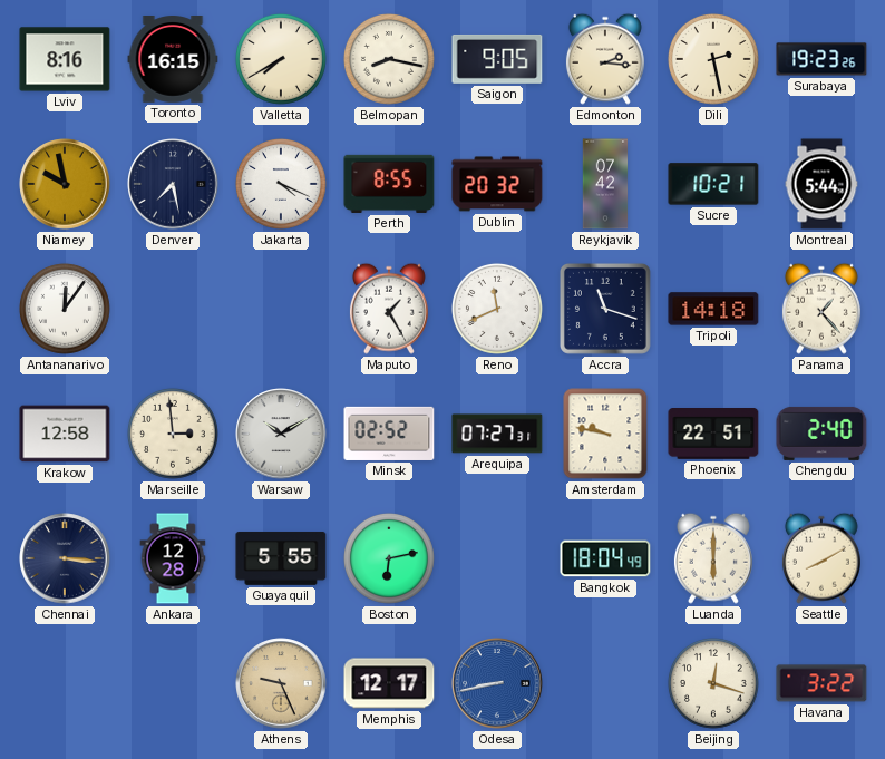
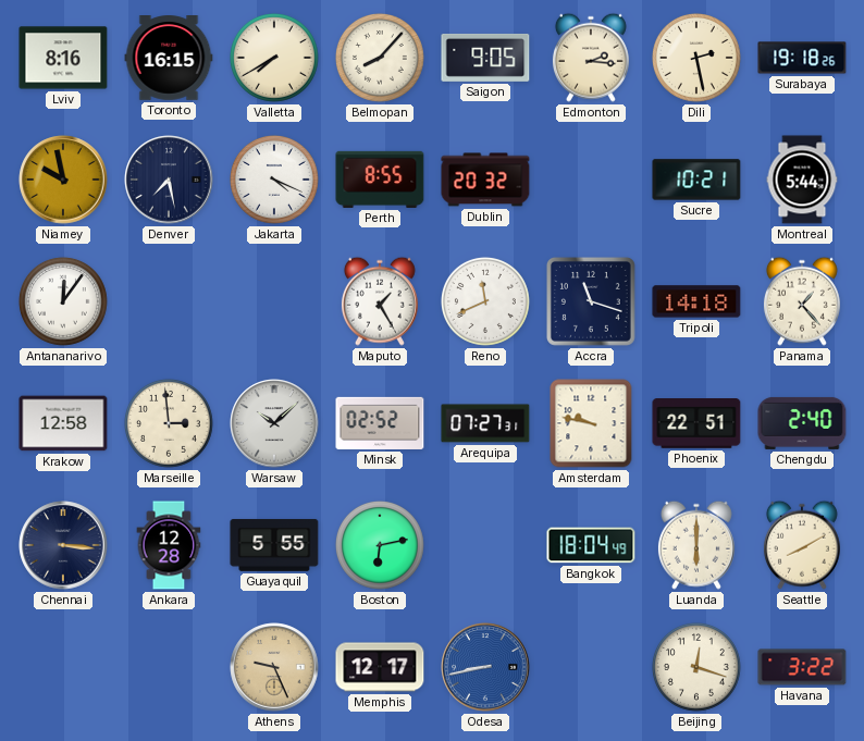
Belmopan: 8:17 -> 8:07
Surabaya: 19:23 -> 19:18
Reykjavik: 07:42 -> none
Warsaw: 10:10 -> 10:08
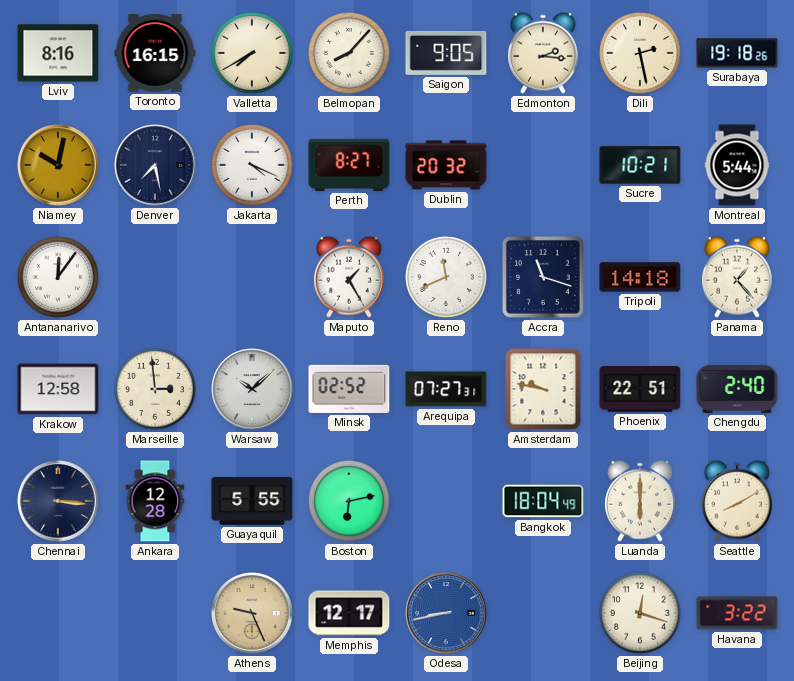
Niamey: 9:58 -> 10:02
Perth: 8:55 -> 8:27
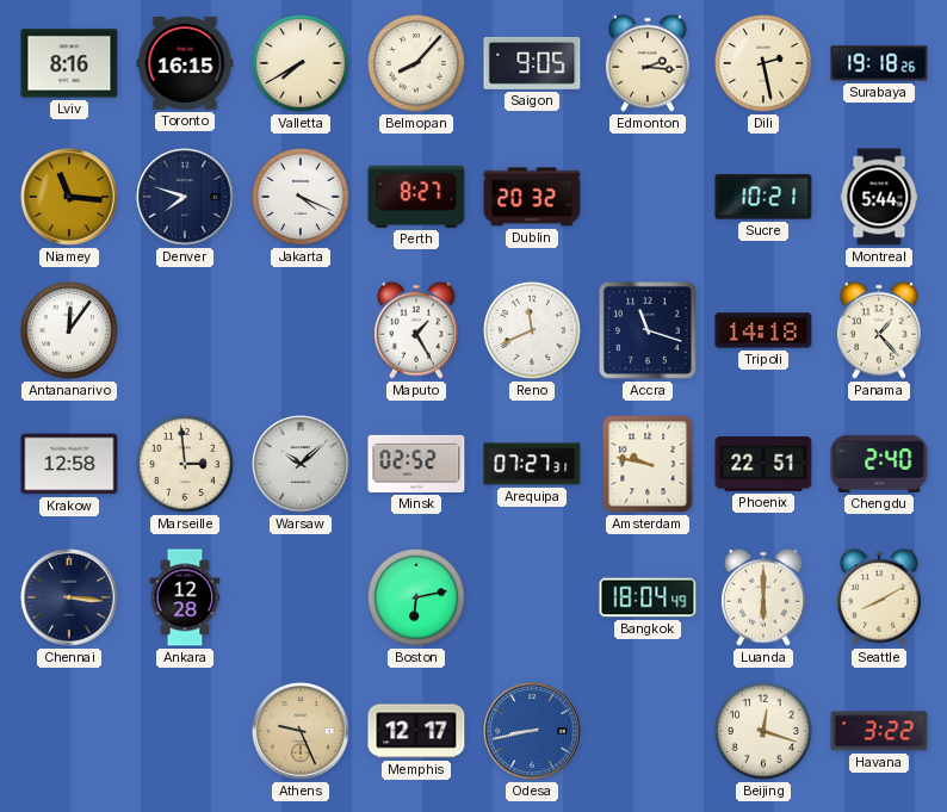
Niamey: 10:02 -> 11:16
Denver: 7:28 -> 7:48
Guayaquil: 5:55 -> none
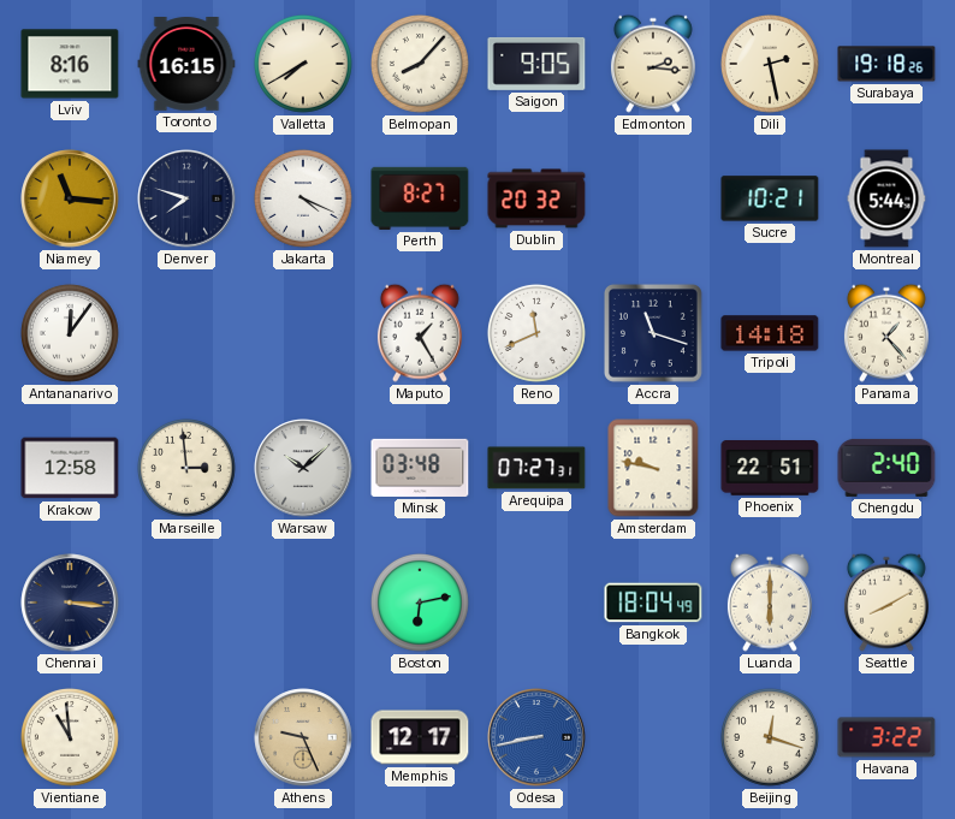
Minsk: 02:52 -> 03:48
Ankara: 12:28 -> none
Vientiane: none -> 10:59
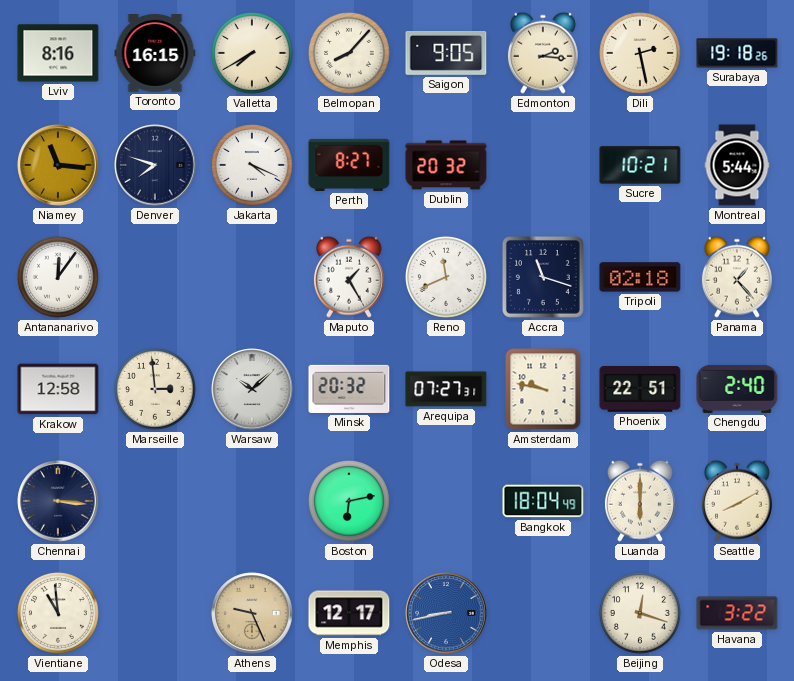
Tripoli: 14:18 -> 02:18
Minsk: 03:48 -> 20:32
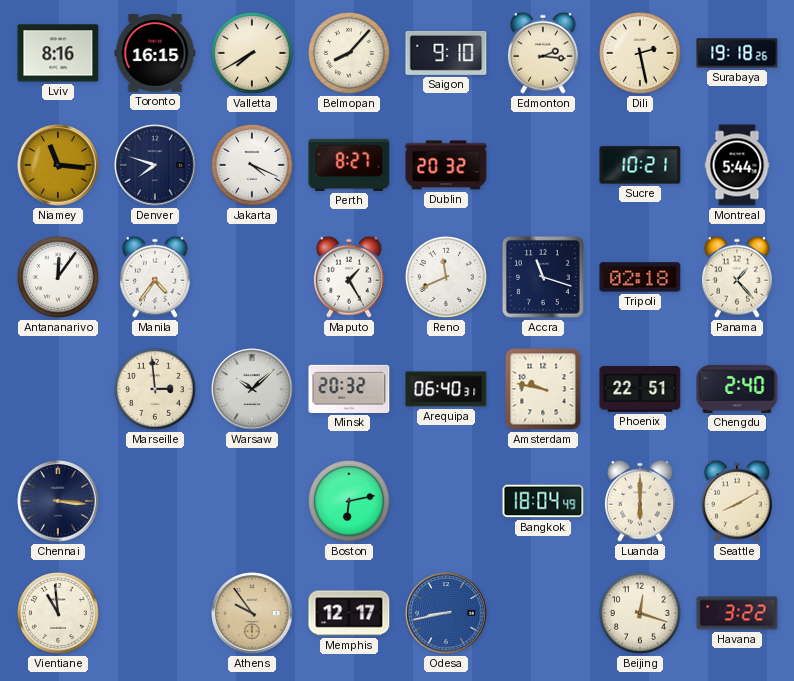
Saigon: 9:05 -> 9:10
Manila: none -> 4:36
Krakow: 12:58 -> none
Arequipa: 07:27 -> 06:40
Athens: 9:26 -> 9:54
